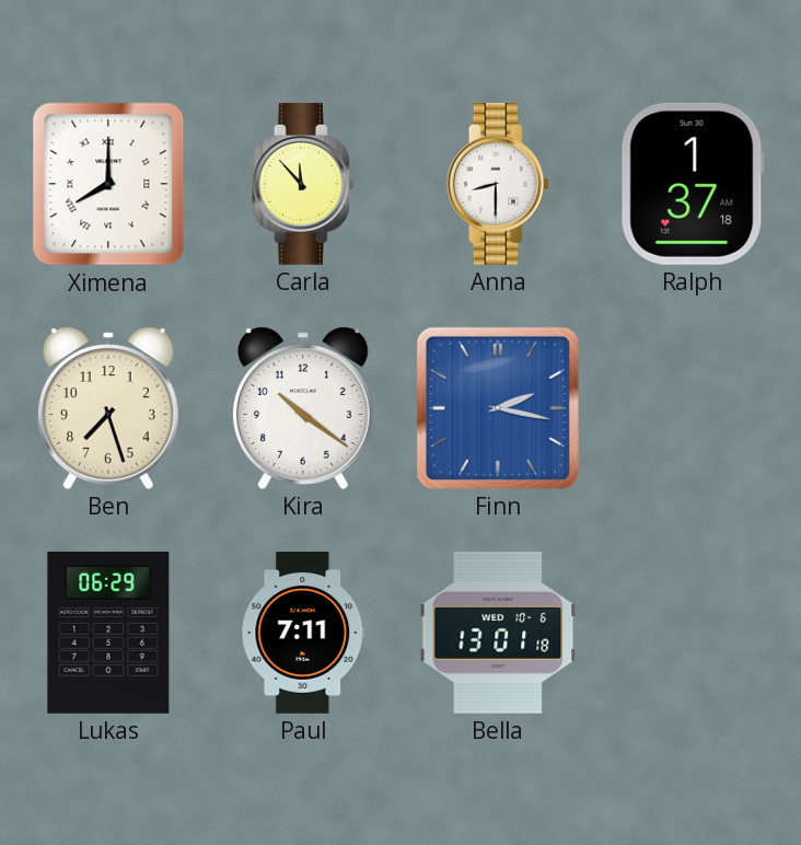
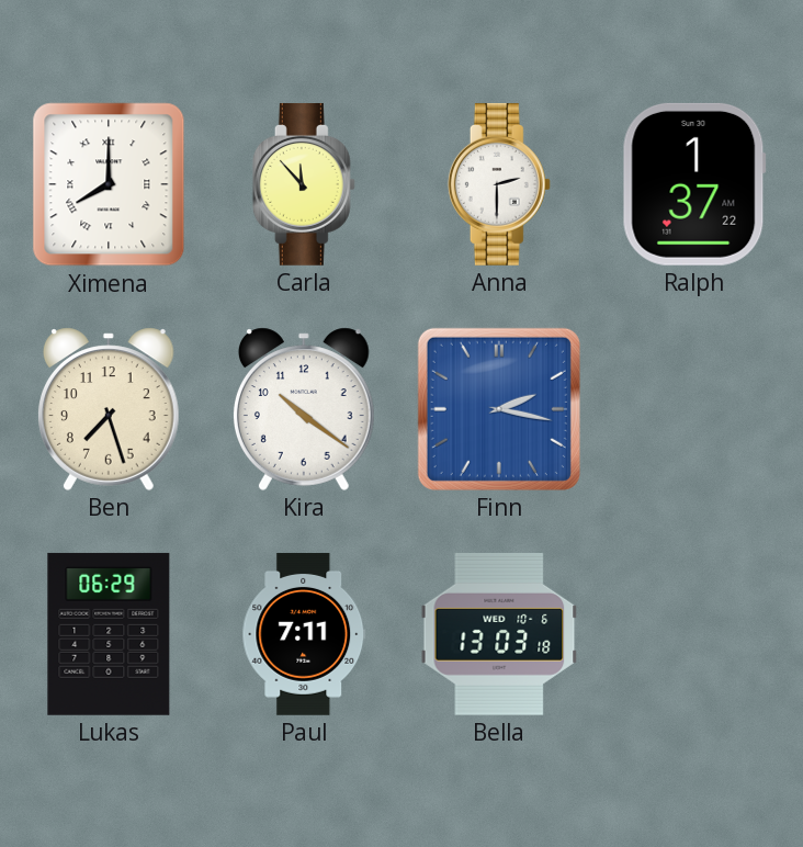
Anna: 8:30 -> 2:30
Ralph: 1:37:18 -> 1:37:22
Bella: 13:01 -> 13:03
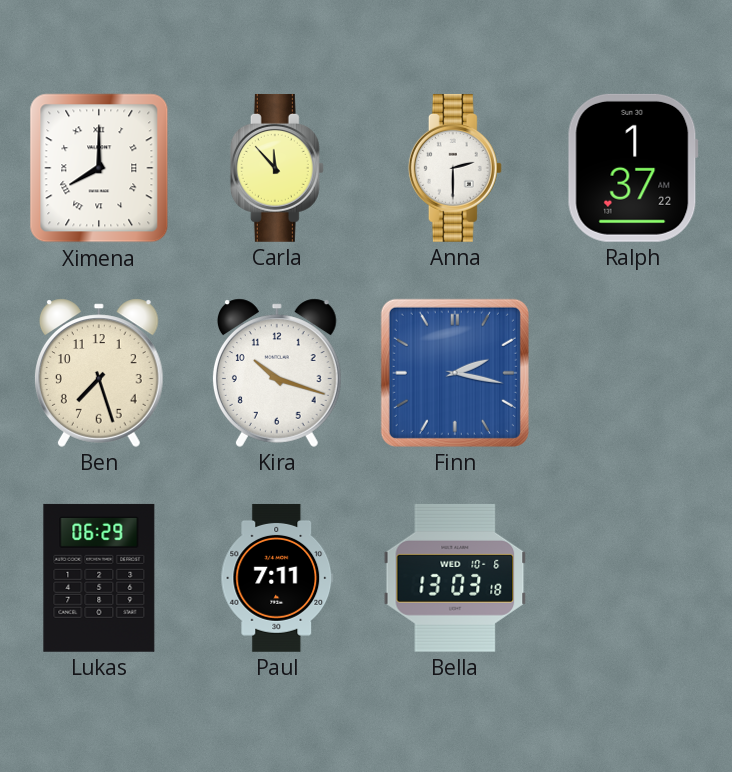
Kira: 10:21 -> 10:18
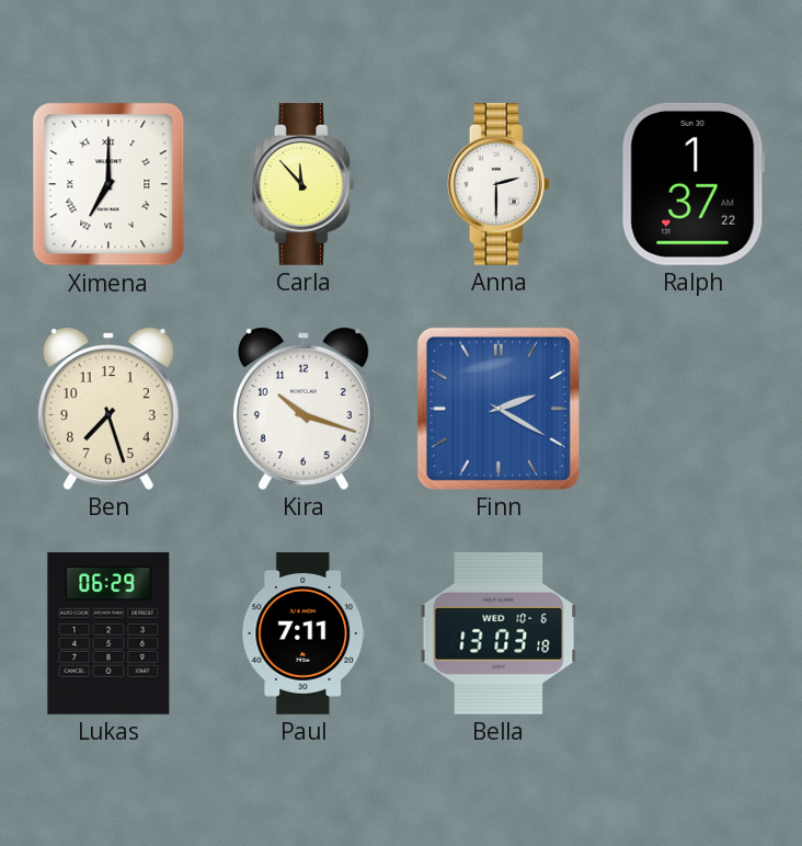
Ximena: 8:00 -> 7:00
Finn: 2:17 -> 2:20
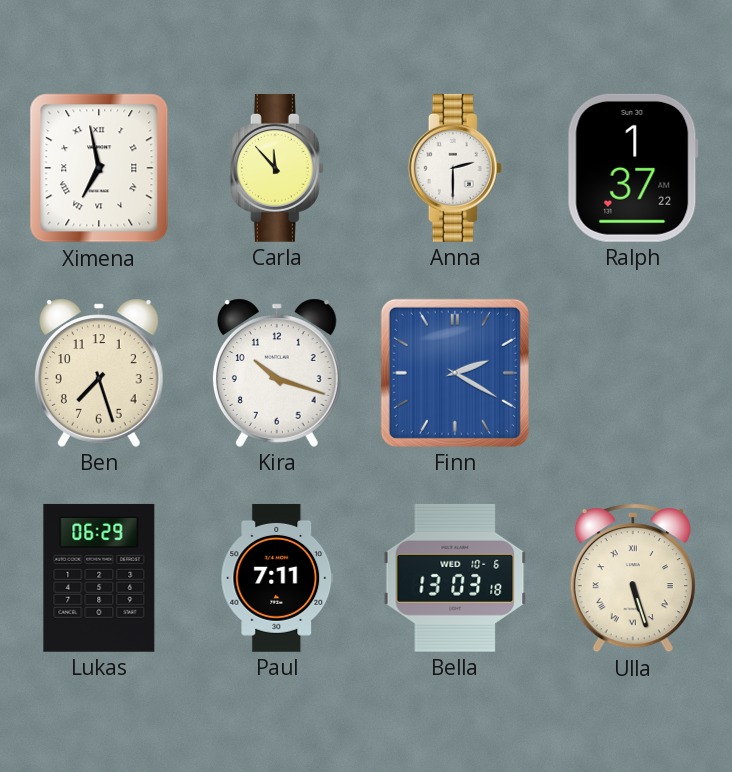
Ximena: 7:00 -> 6:58
Ulla: none -> 5:27
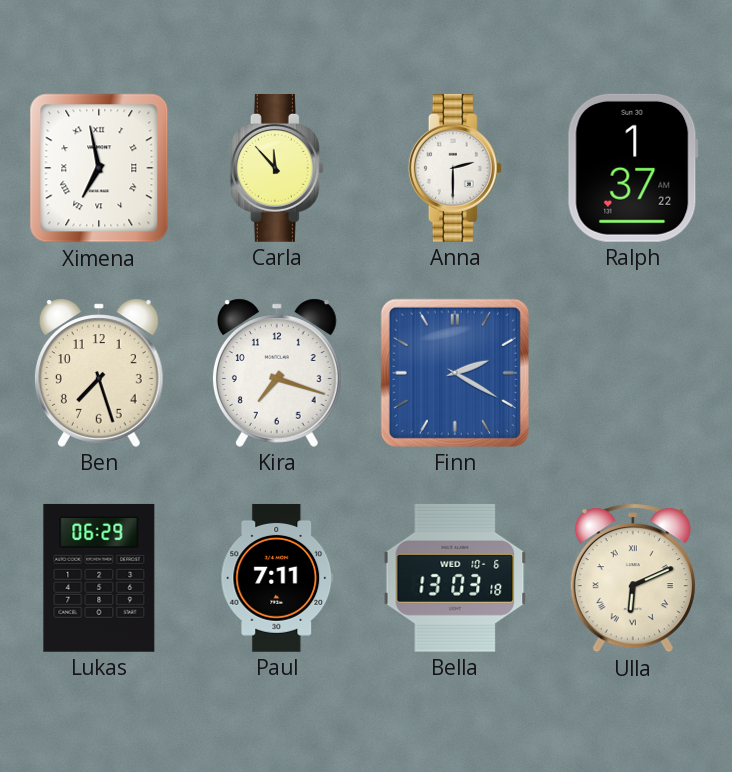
Kira: 10:18 -> 7:18
Ulla: 5:27 -> 6:11
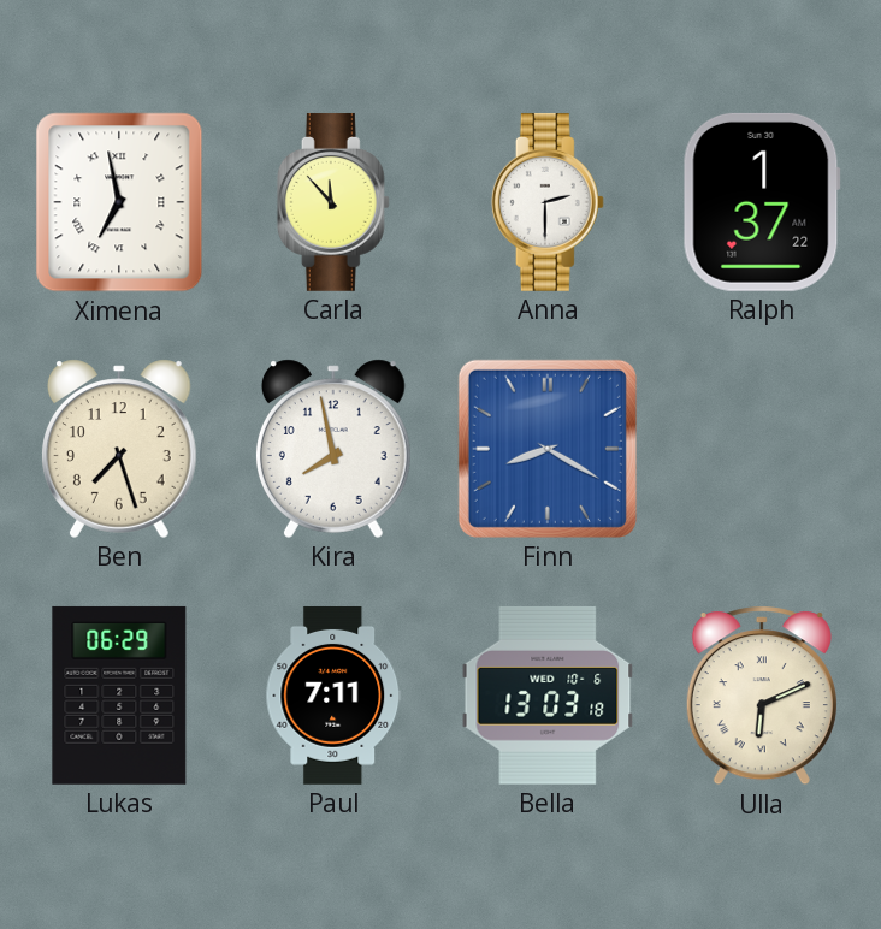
Kira: 7:18 -> 7:58
Finn: 2:20 -> 8:20
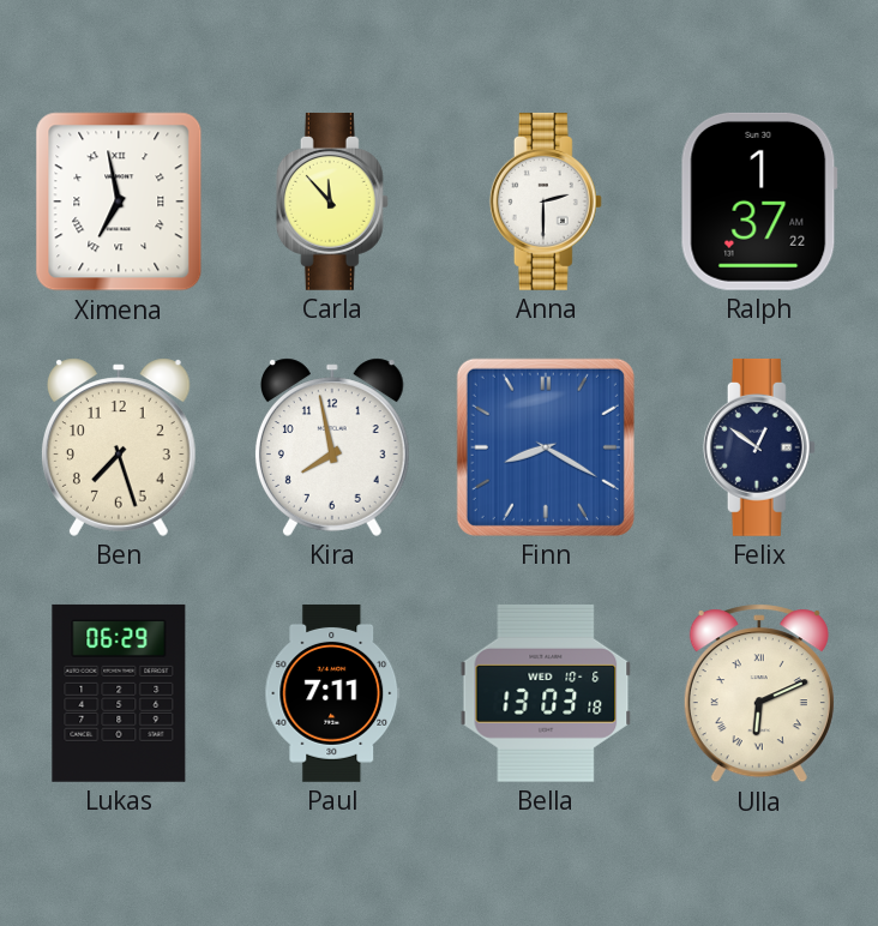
Felix: none -> 12:51
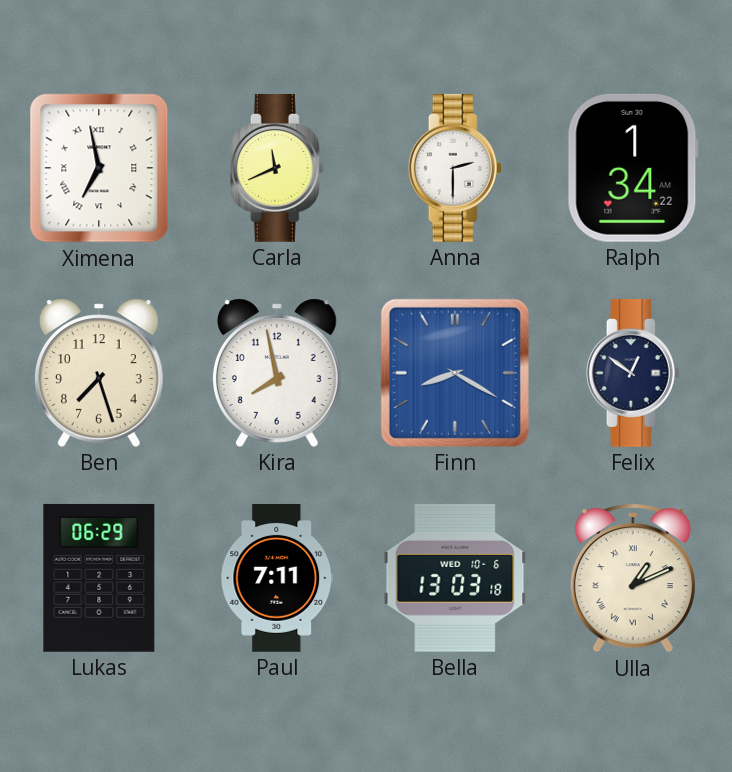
Carla: 11:53 -> 11:41
Ralph: 1:37 -> 1:34
Ulla: 6:11 -> 1:11
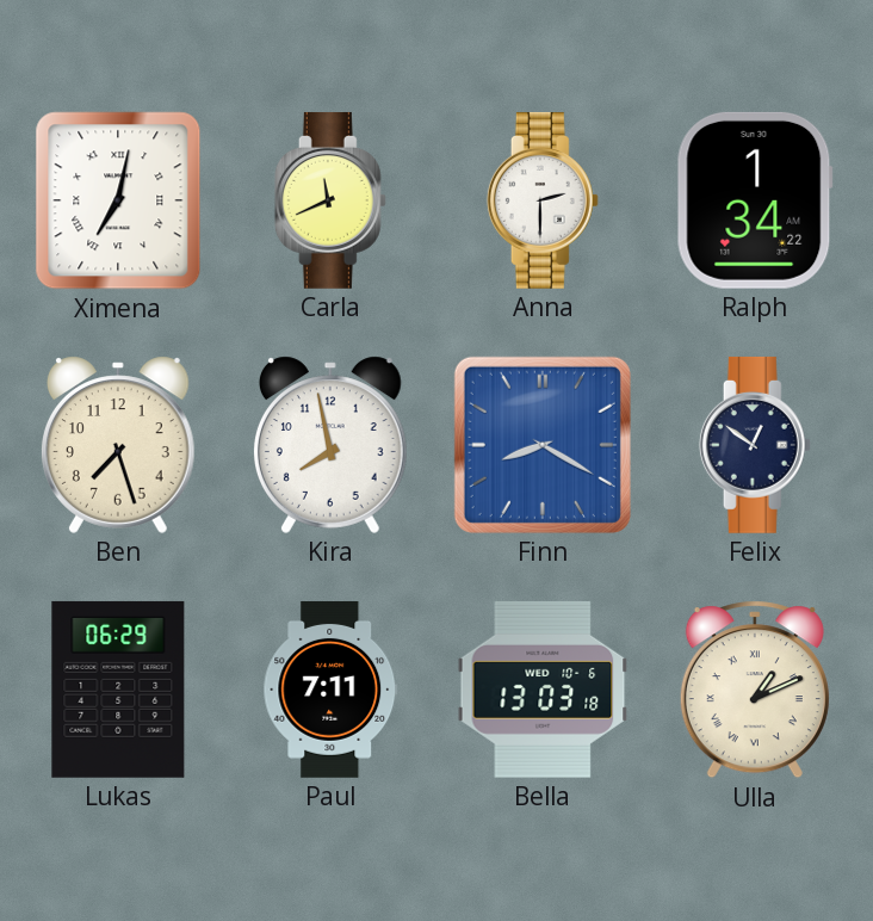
Ximena: 6:58 -> 7:02
